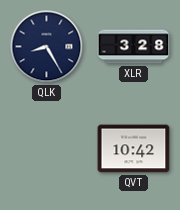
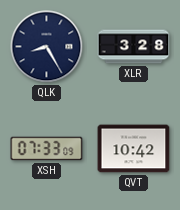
XSH: none -> 07:33
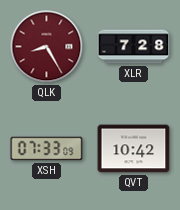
QLK dial: navy -> burgundy
XLR: 3:28 -> 7:28
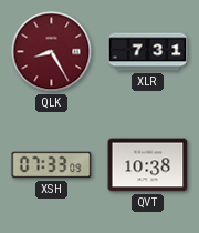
XLR: 7:28 -> 7:31
QVT: 10:42 -> 10:38
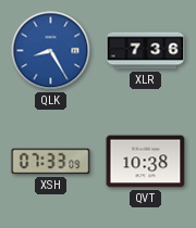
QLK dial: burgundy -> blue
XLR: 7:31 -> 7:36
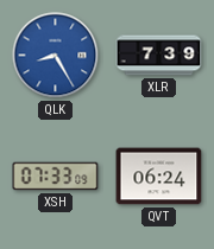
XLR: 7:36 -> 7:39
QVT: 10:38 -> 06:24
